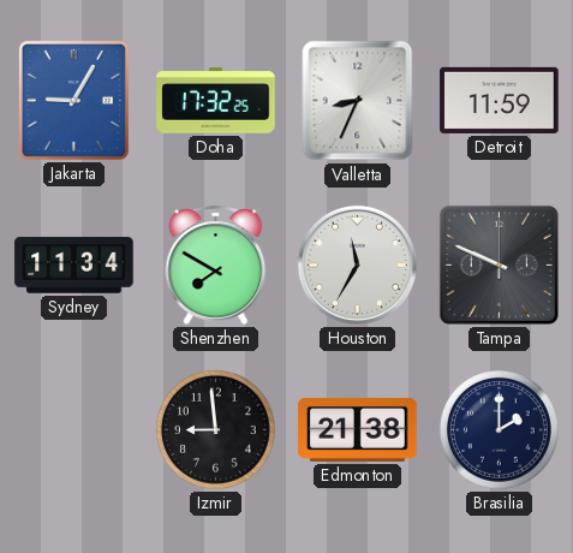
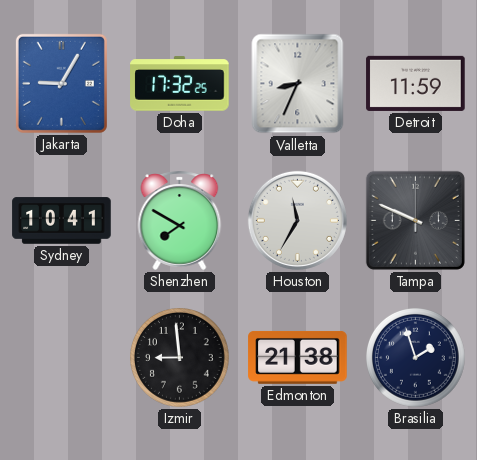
Sydney: 11:34 -> 10:41
Brasilia: 2:00 -> 1:57
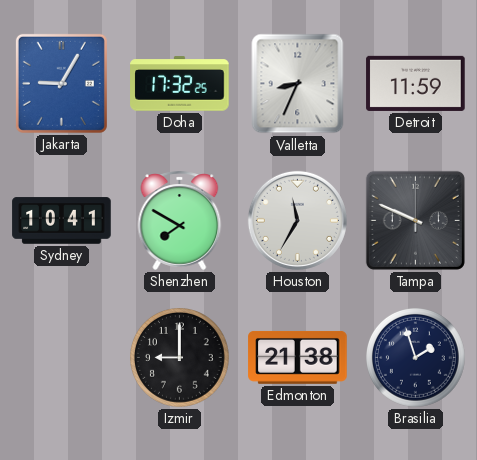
Izmir: 8:59 -> 9:00
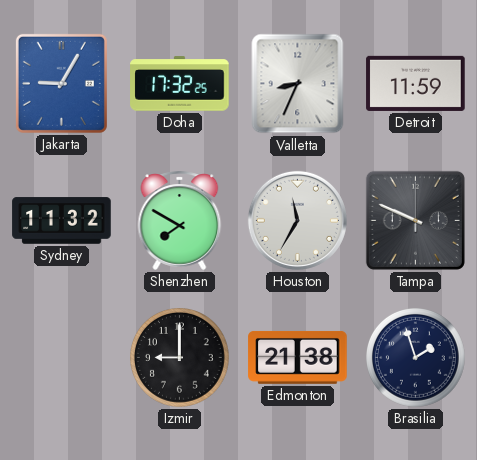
Sydney: 10:41 -> 11:32
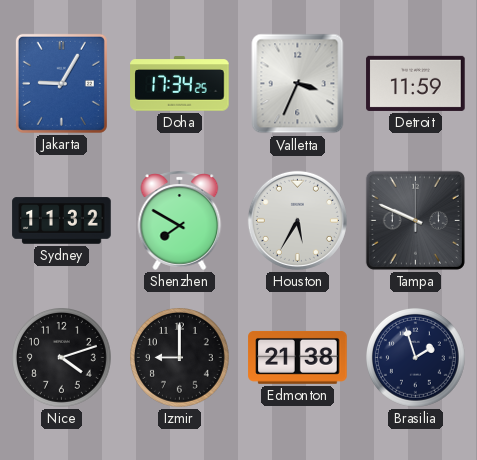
Doha: 17:32 -> 17:34
Valletta: 8:34 -> 3:34
Houston: 11:35 -> 5:35
Nice: none -> 4:12
